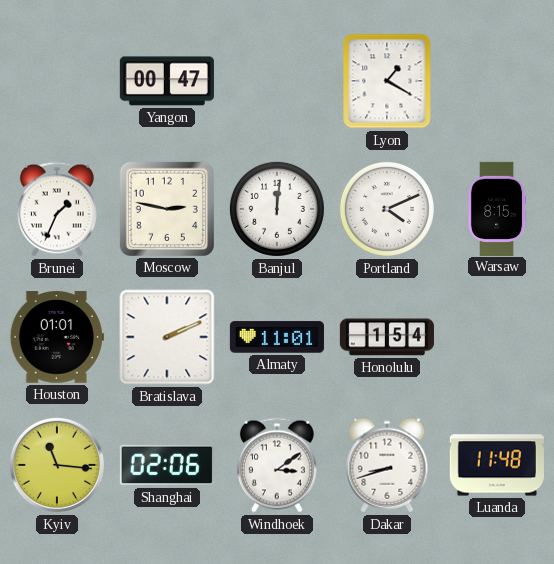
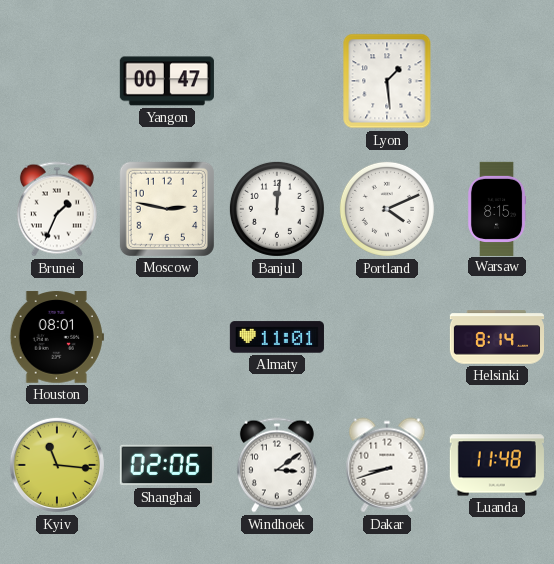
Lyon: 1:20 -> 1:29
Houston: 01:01 -> 08:01
Bratislava: 2:11 -> none
Honolulu: 1:54 -> none
Helsinki: none -> 8:14
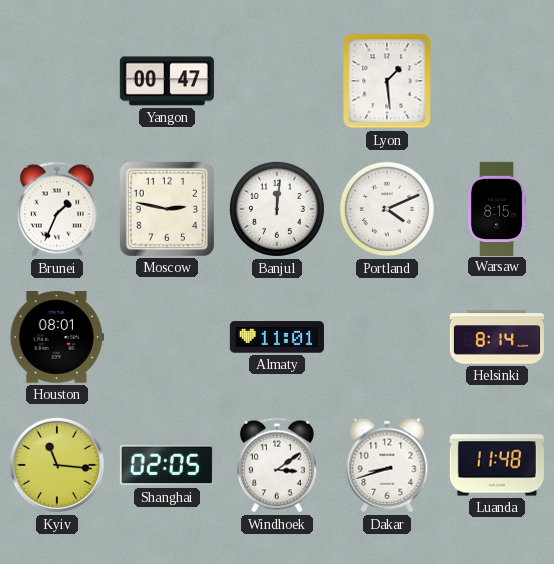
Shanghai: 02:06 -> 02:05
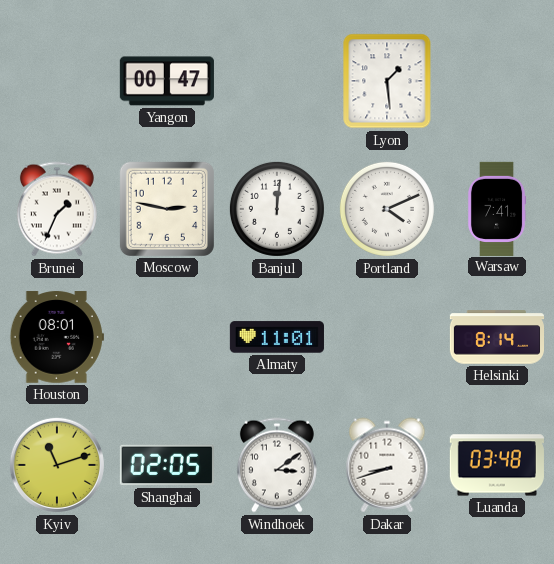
Warsaw: 8:15 -> 7:41
Kyiv: 11:16 -> 11:12
Luanda: 11:48 -> 03:48
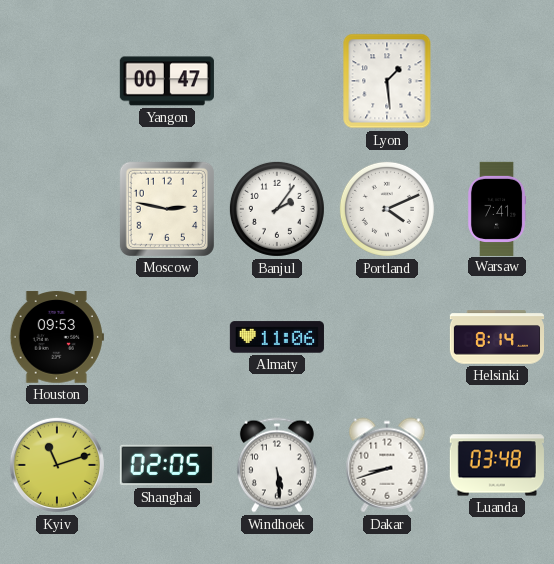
Brunei: 1:34 -> none
Banjul: 12:01 -> 2:06
Houston: 08:01 -> 09:53
Almaty: 11:01 -> 11:06
Windhoek: 3:09 -> 5:29
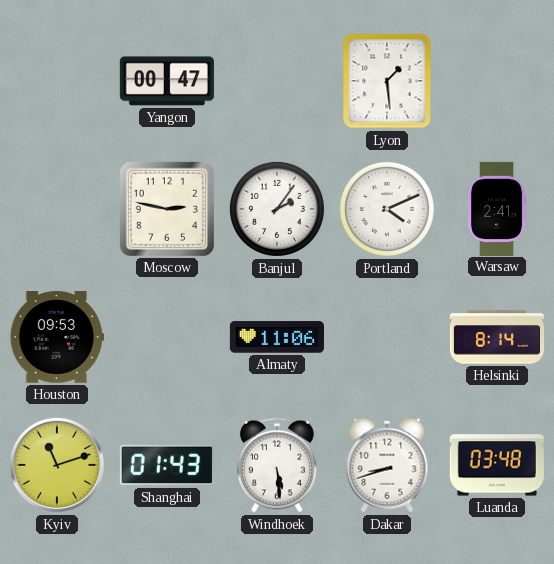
Warsaw: 7:41 -> 2:41
Shanghai: 02:05 -> 01:43
